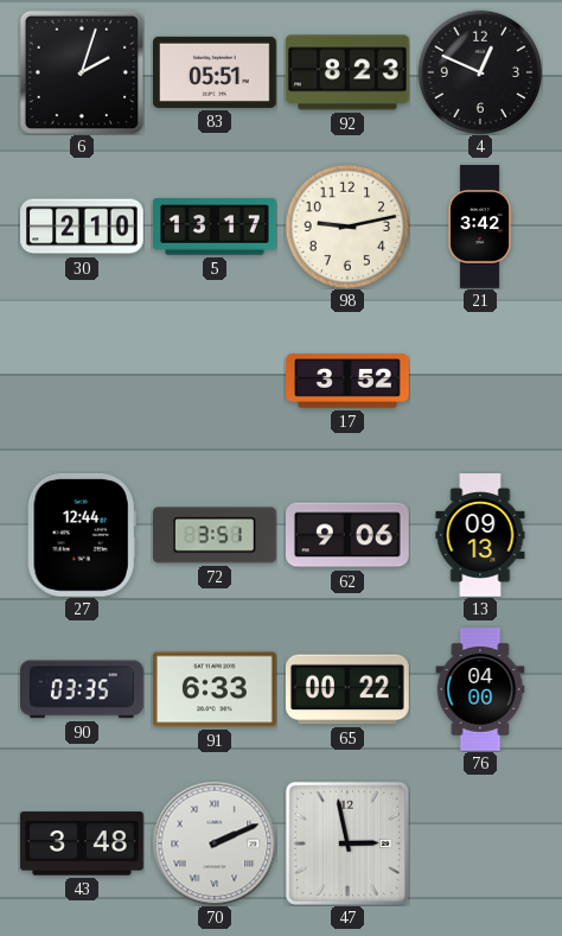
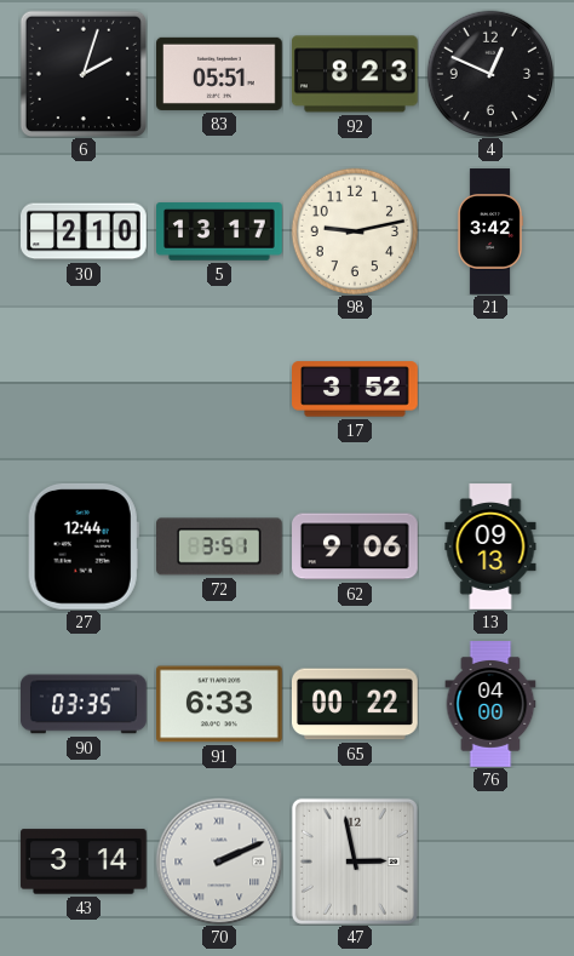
43: 3:48 -> 3:14
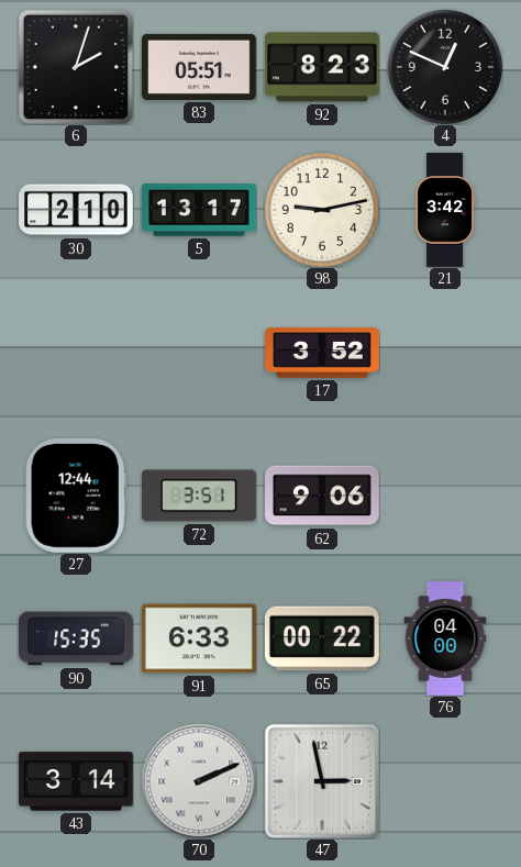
13: 09:13 -> none
90: 03:35 -> 15:35
